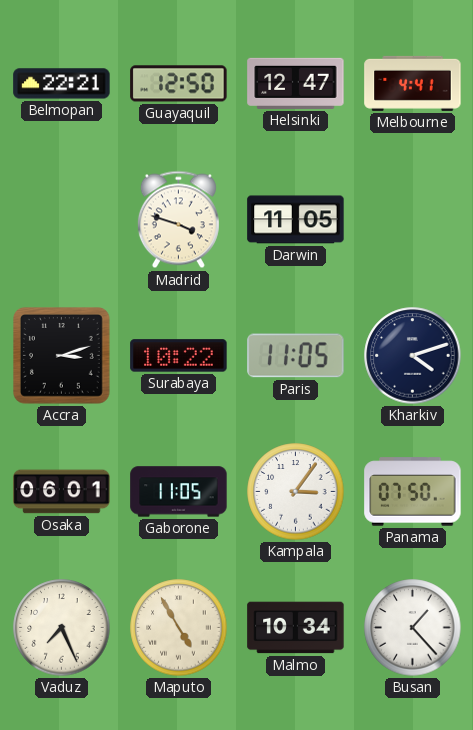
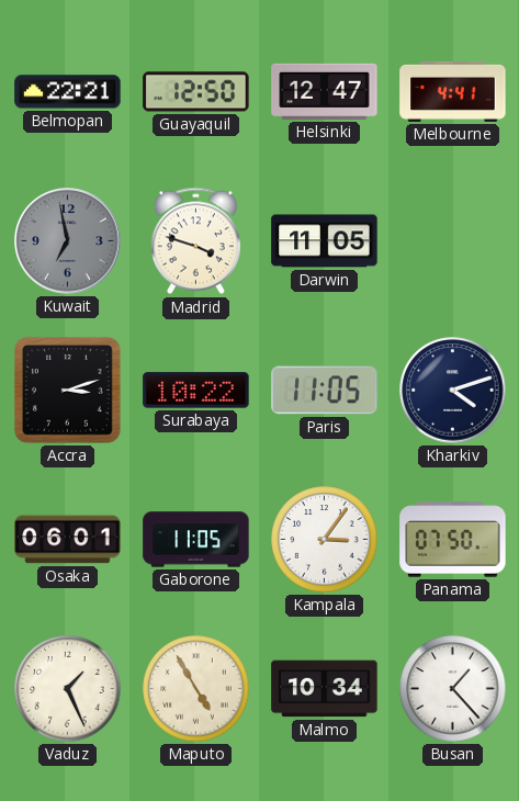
Kuwait: none -> 6:58
Vaduz: 7:26 -> 1:26
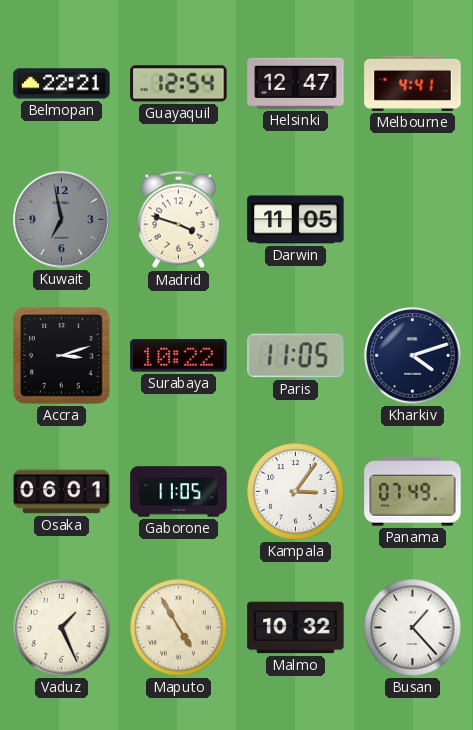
Guayaquil: 12:50 -> 12:54
Panama: 07:50 -> 07:49
Malmo: 10:34 -> 10:32
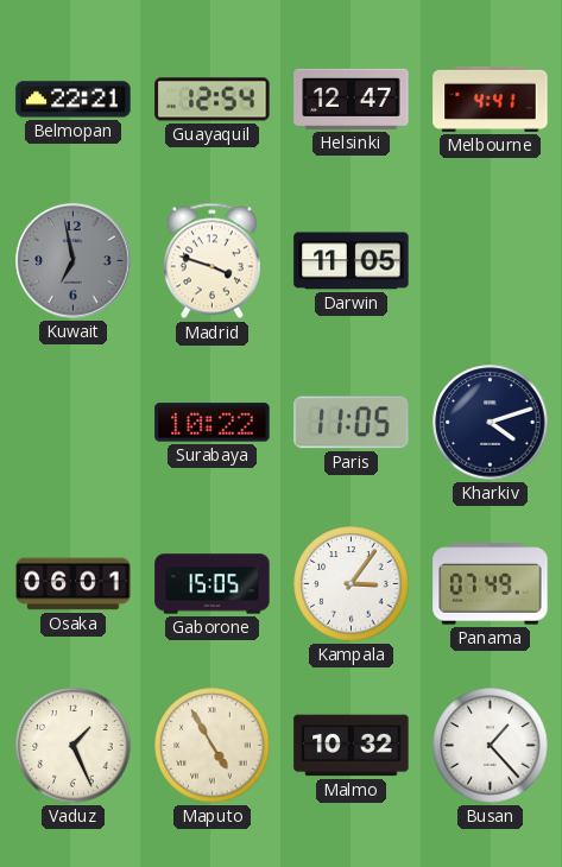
Accra: 3:12 -> none
Gaborone: 11:05 -> 15:05
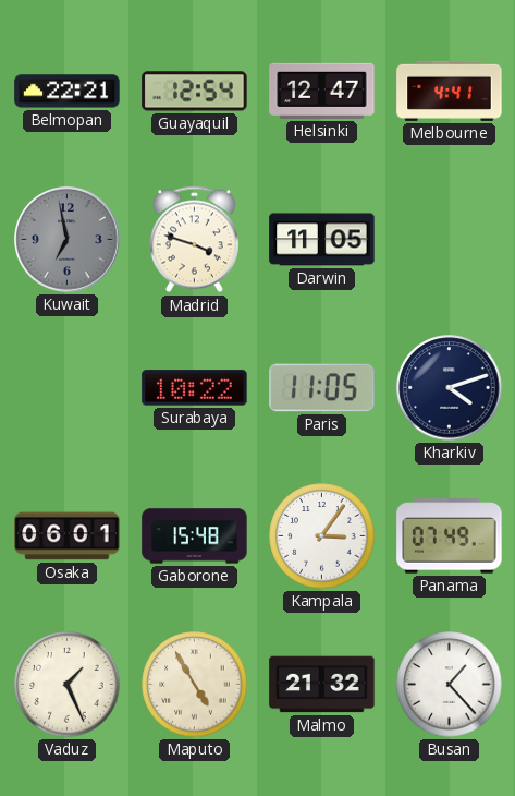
Gaborone: 15:05 -> 15:48
Malmo: 10:32 -> 21:32
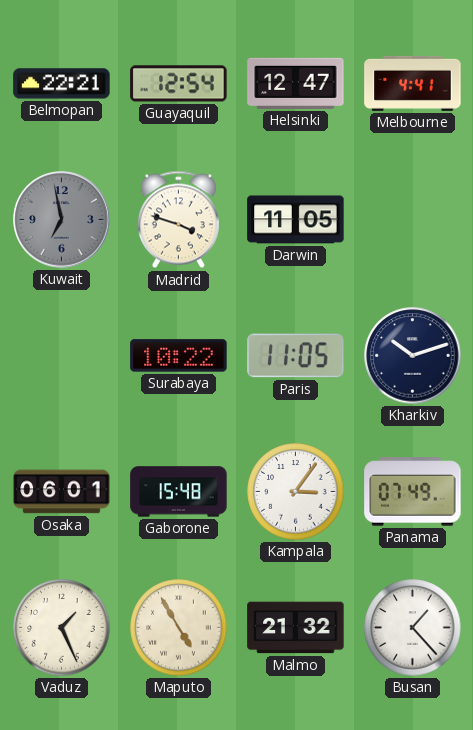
Kharkiv: 4:12 -> 10:12
